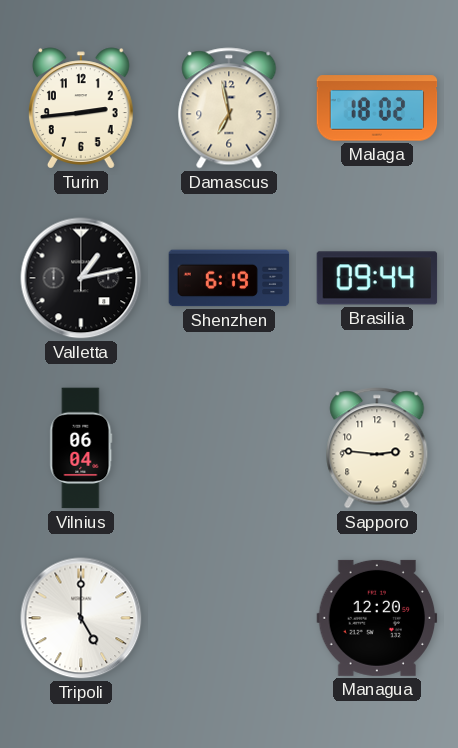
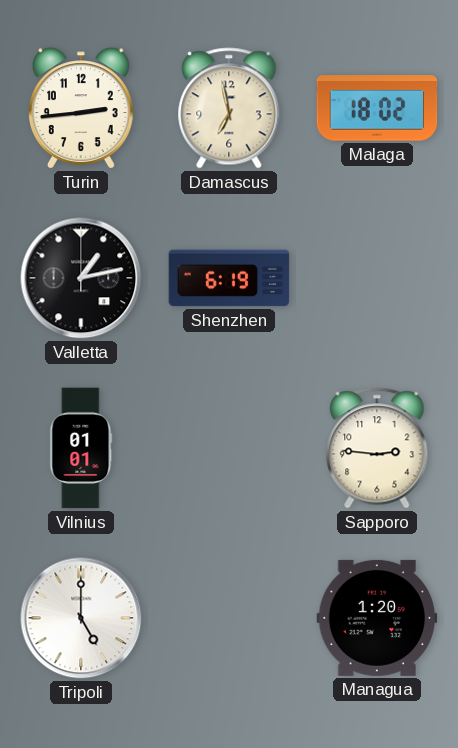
Brasilia: 09:44 -> none
Vilnius: 06:04 -> 01:01
Managua: 12:20 -> 1:20
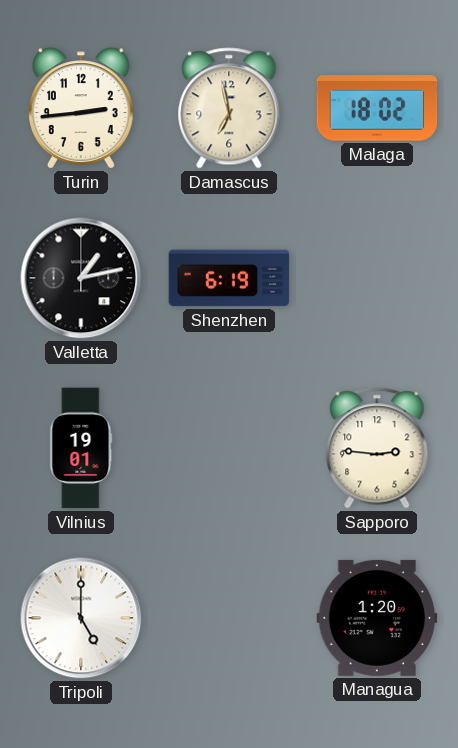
Vilnius: 01:01 -> 19:01
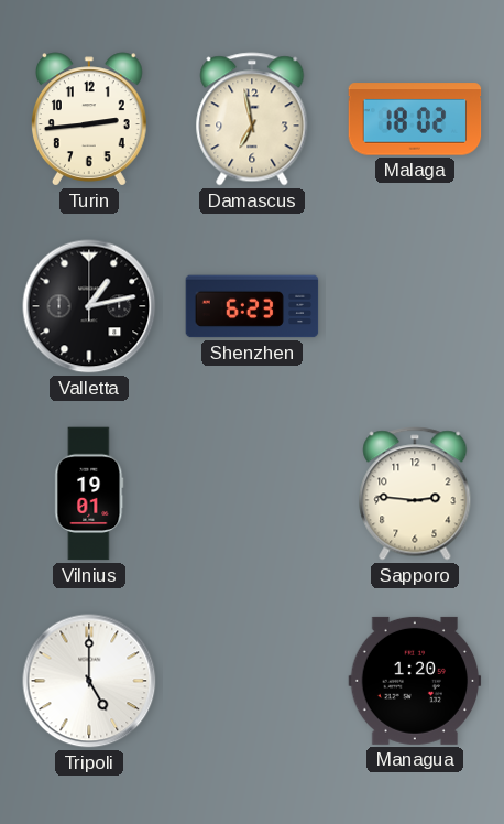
Shenzhen: 6:19 -> 6:23
